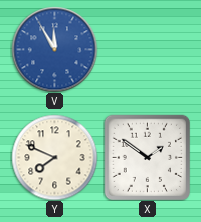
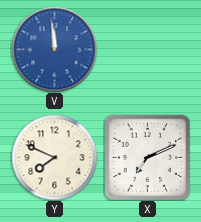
V: 11:55 -> 11:59
X: 1:51 -> 7:11
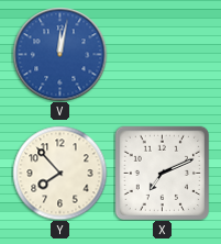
V: 11:59 -> 12:02
Y: 7:49 -> 7:53
